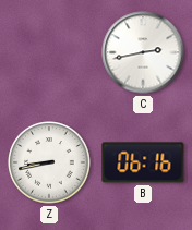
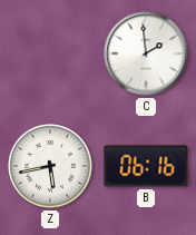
C: 2:43 -> 1:59
Z: 8:43 -> 5:43
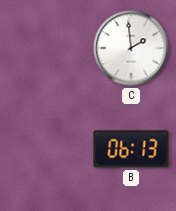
Z: 5:43 -> none
B: 06:16 -> 06:13
